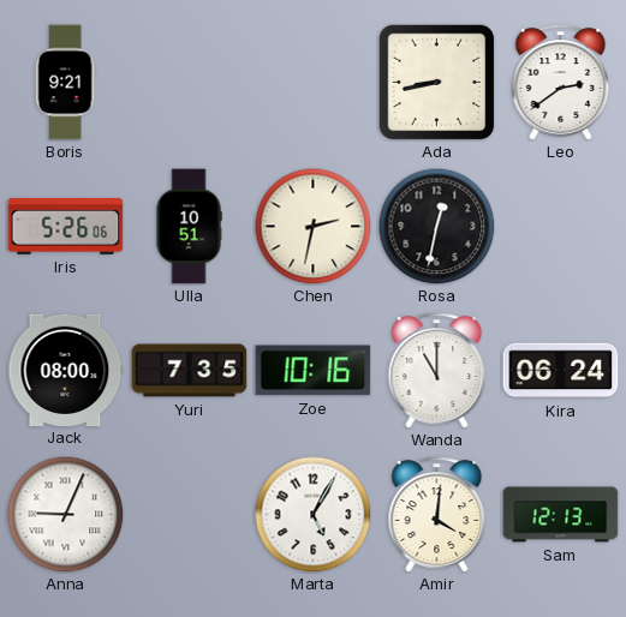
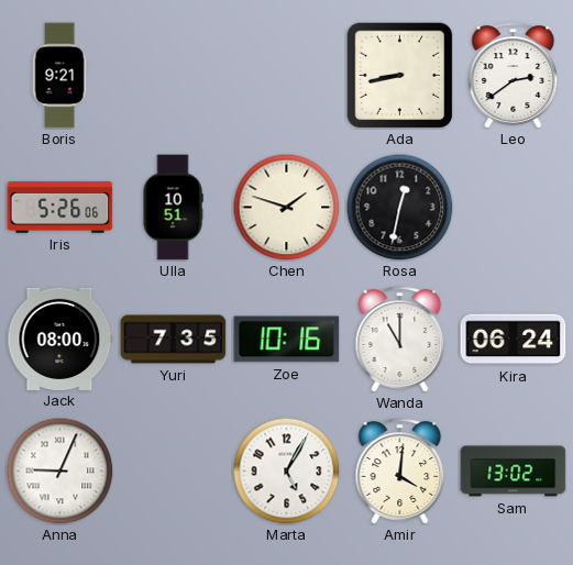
Chen: 2:32 -> 1:48
Sam: 12:13 -> 13:02
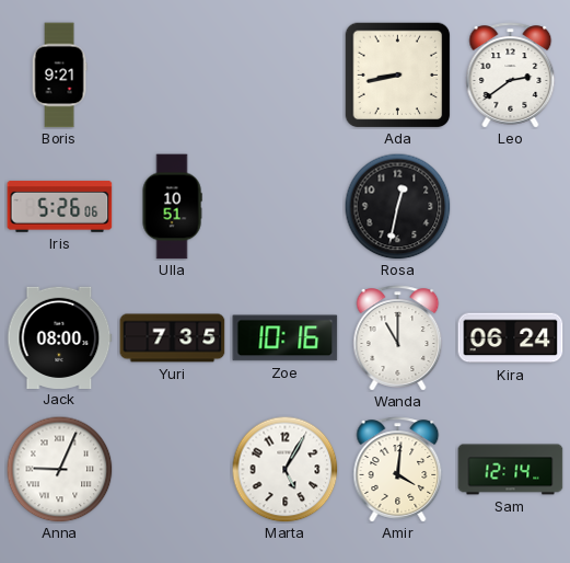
Chen: 1:48 -> none
Sam: 13:02 -> 12:14
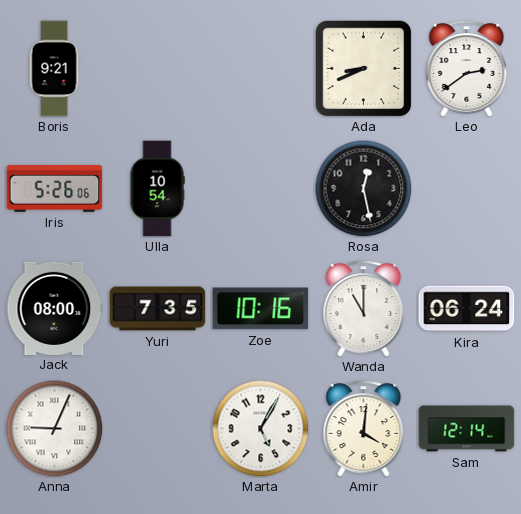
Ada: 8:43 -> 8:41
Ulla: 10:51 -> 10:54
Rosa: 12:32 -> 12:28
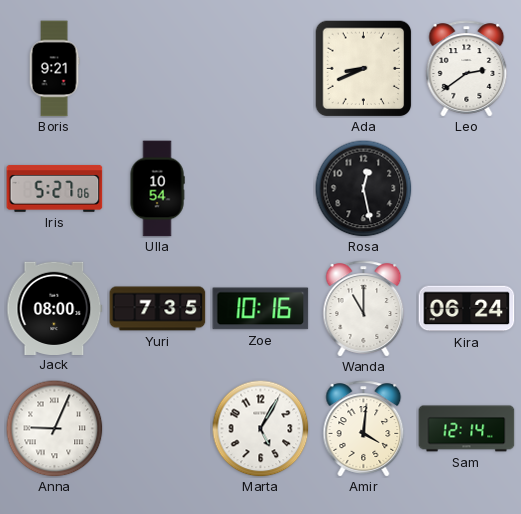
Iris: 5:26 -> 5:27
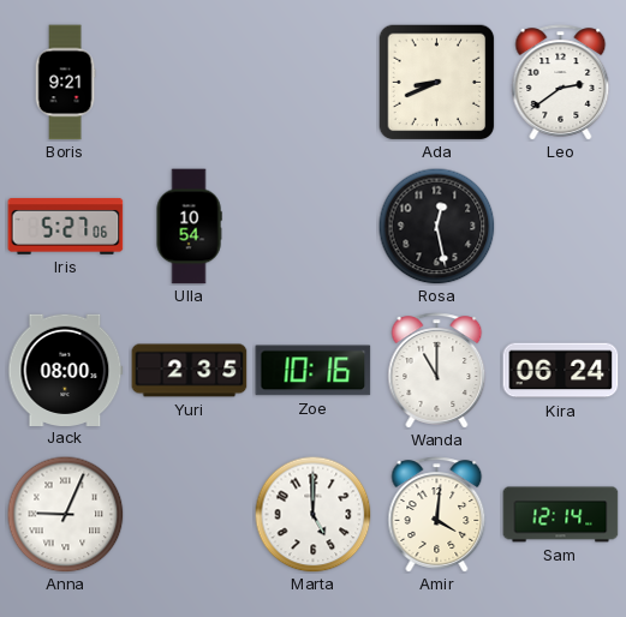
Yuri: 7:35 -> 2:35
Marta: 5:05 -> 5:00
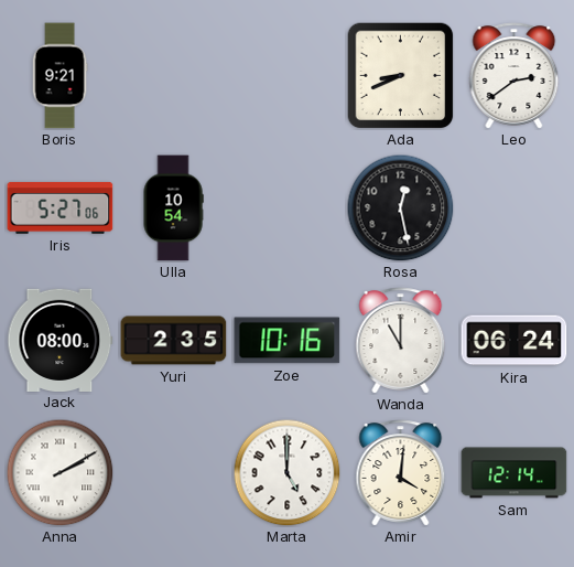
Anna: 9:04 -> 2:10
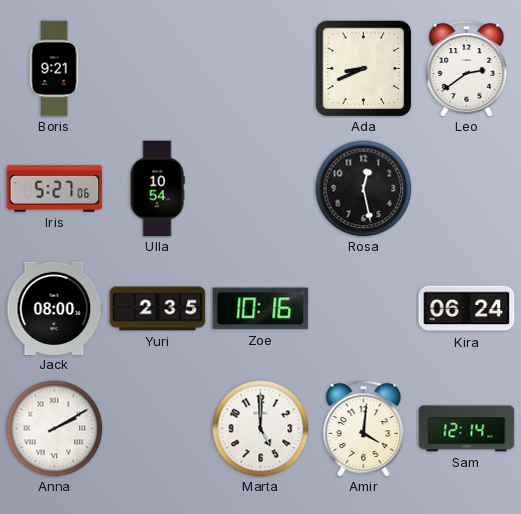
Wanda: 11:00 -> none
